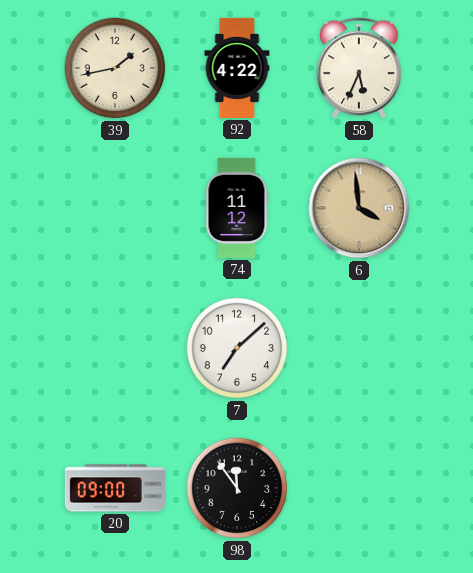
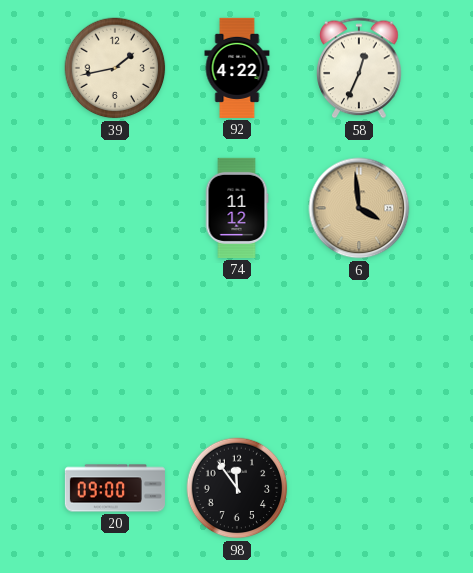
58: 5:34 -> 12:34
7: 7:08 -> none
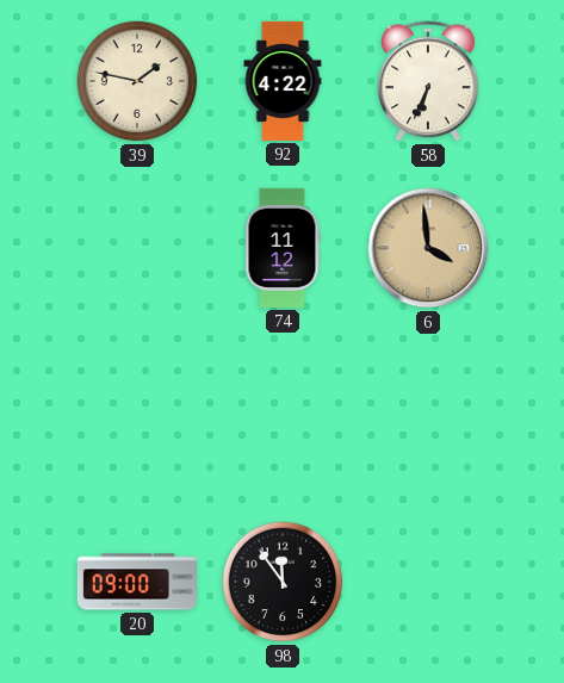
39: 1:43 -> 1:47
58: 12:34 -> 6:34
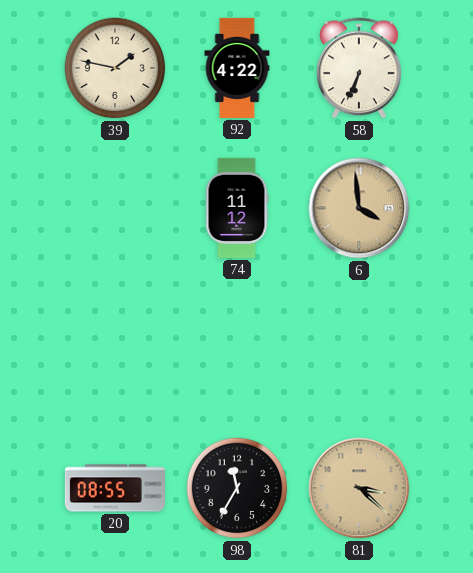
20: 09:00 -> 08:55
98: 11:54 -> 11:35
81: none -> 3:22
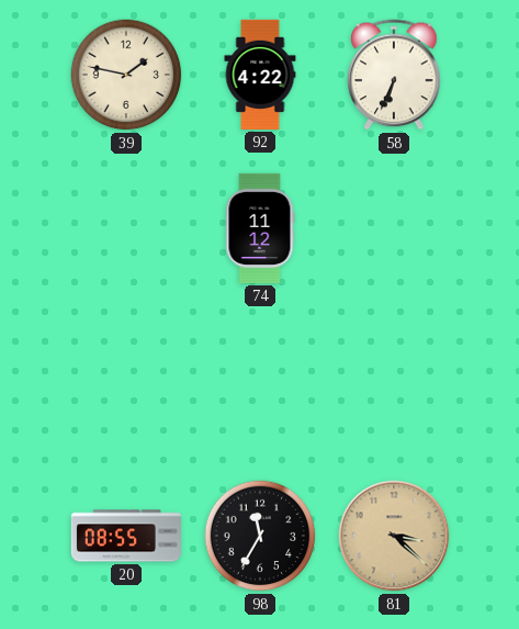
6: 3:59 -> none
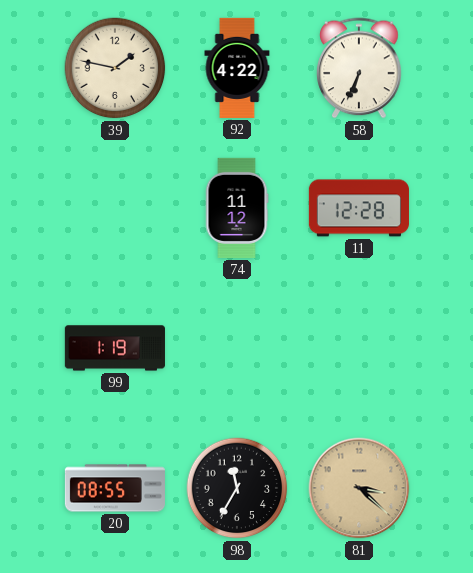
11: none -> 12:28
99: none -> 1:19
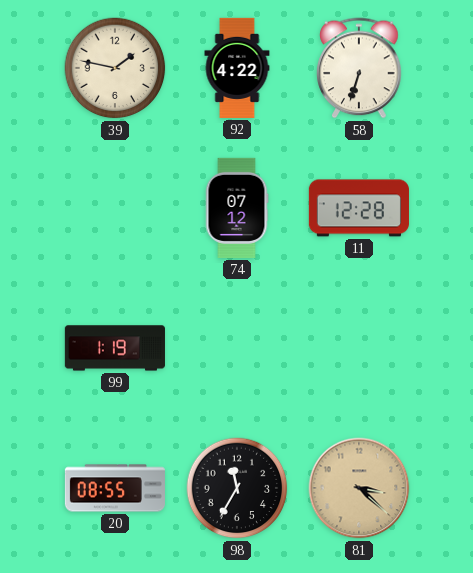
58: 6:34 -> 6:33
74: 11:12 -> 07:12
